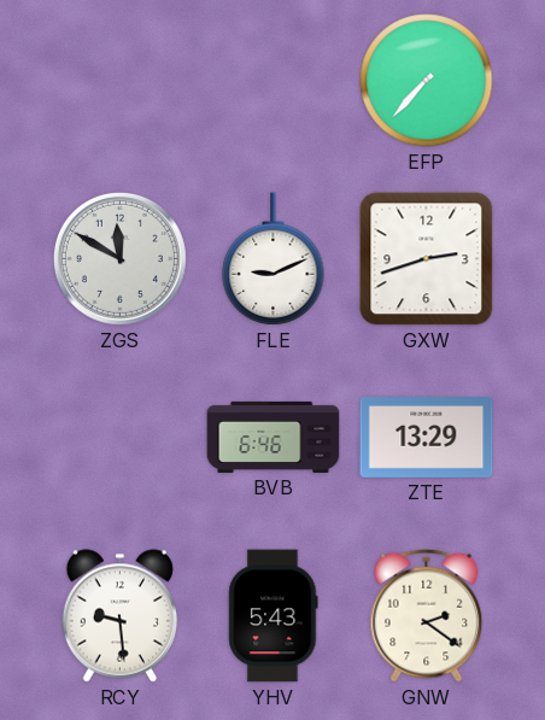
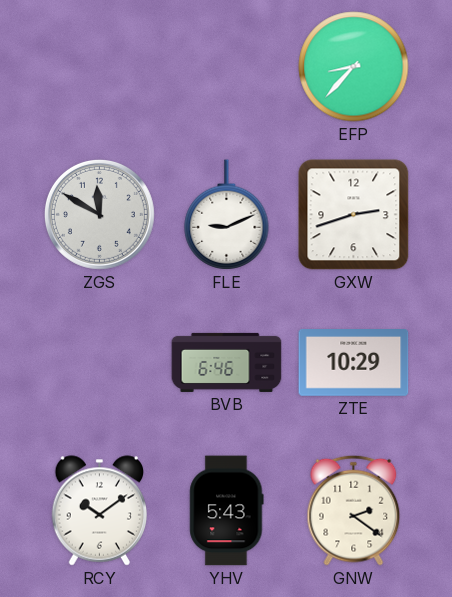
EFP: 7:37 -> 8:37
ZTE: 13:29 -> 10:29
RCY: 9:29 -> 10:09
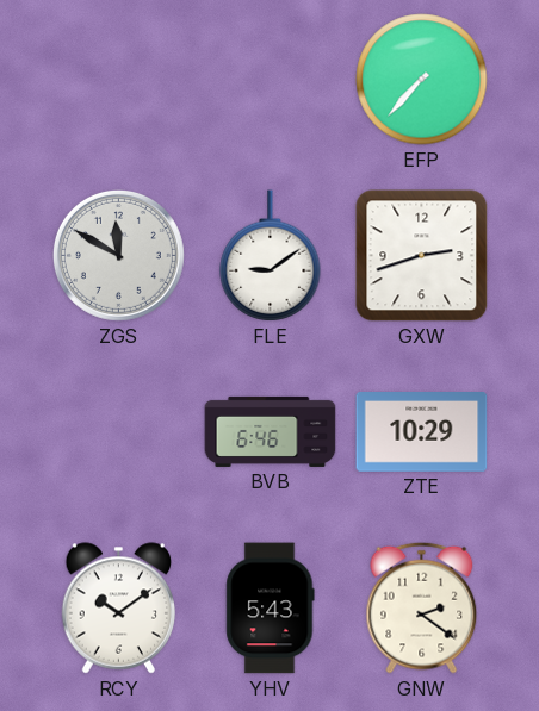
EFP: 8:37 -> 7:37
FLE: 9:11 -> 9:09
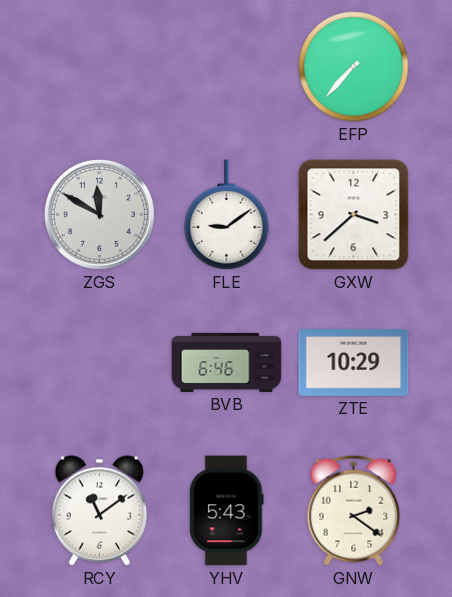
GXW: 2:42 -> 3:38
RCY: 10:09 -> 11:09
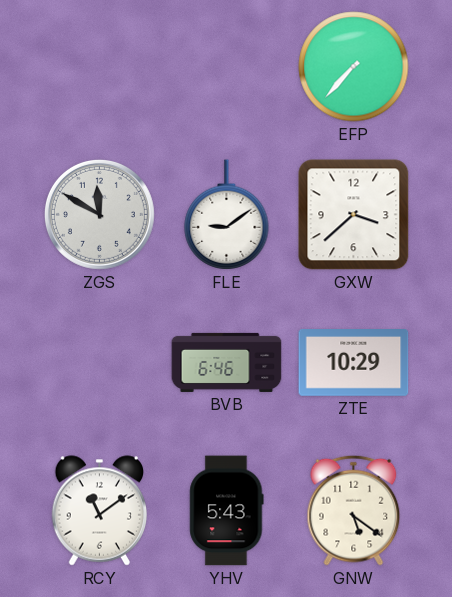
GNW: 2:21 -> 5:21
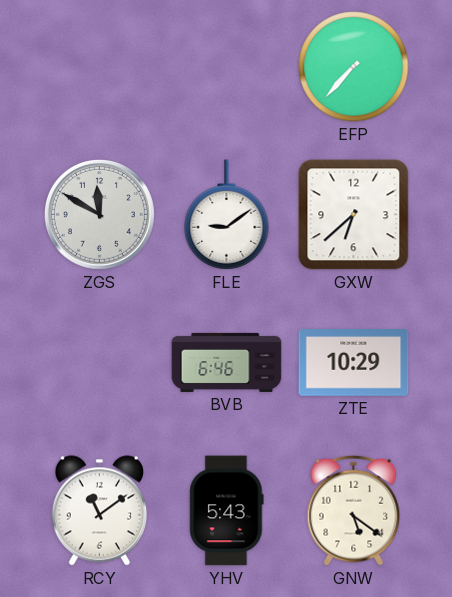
GXW: 3:38 -> 6:38
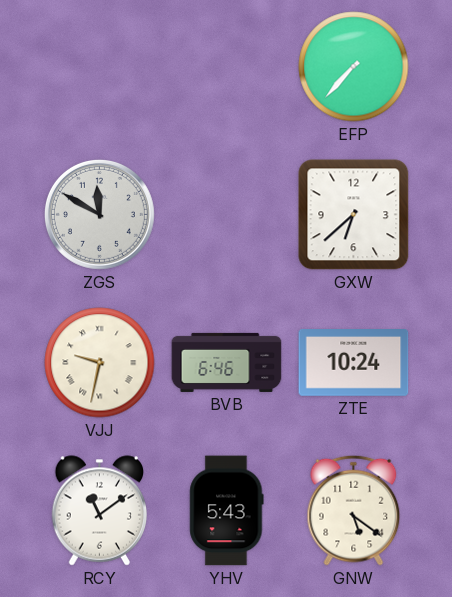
FLE: 9:09 -> none
VJJ: none -> 9:32
ZTE: 10:29 -> 10:24
